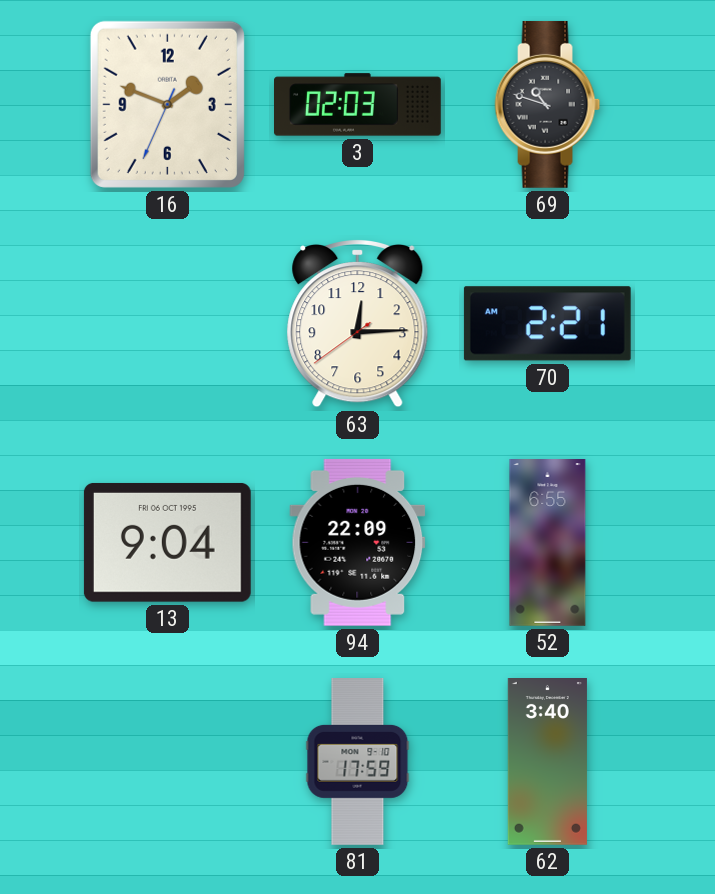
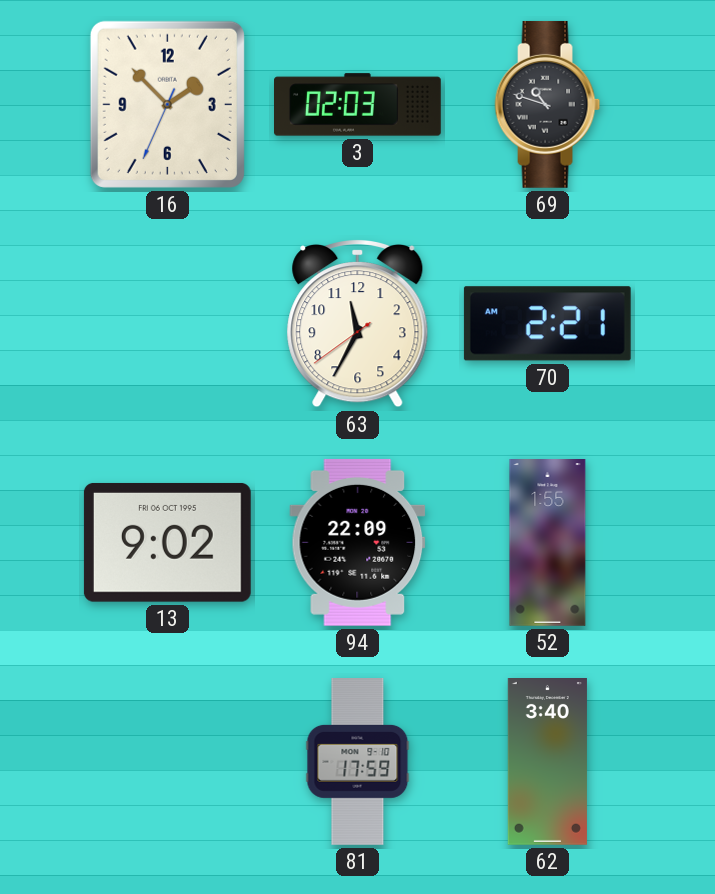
16: 1:48 -> 1:52
63: 12:14 -> 11:34
13: 9:04 -> 9:02
52: 6:55 -> 1:55
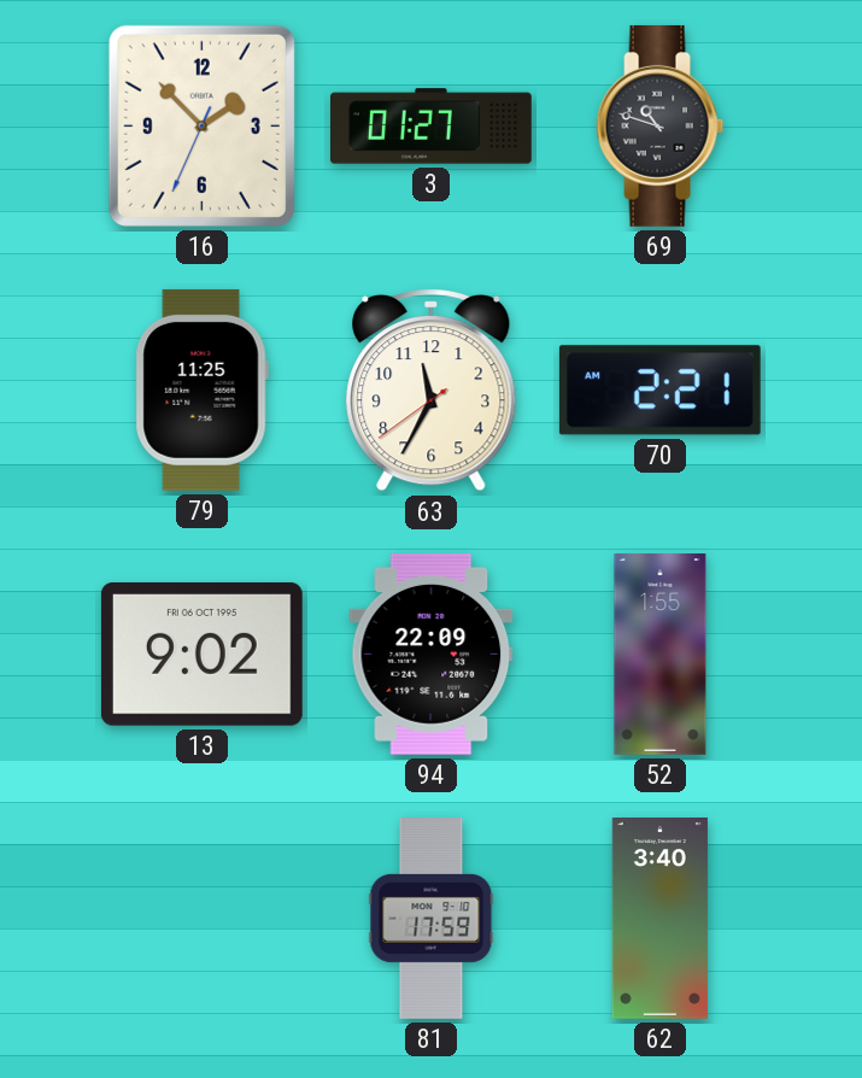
3: 02:03 -> 01:27
79: none -> 11:25
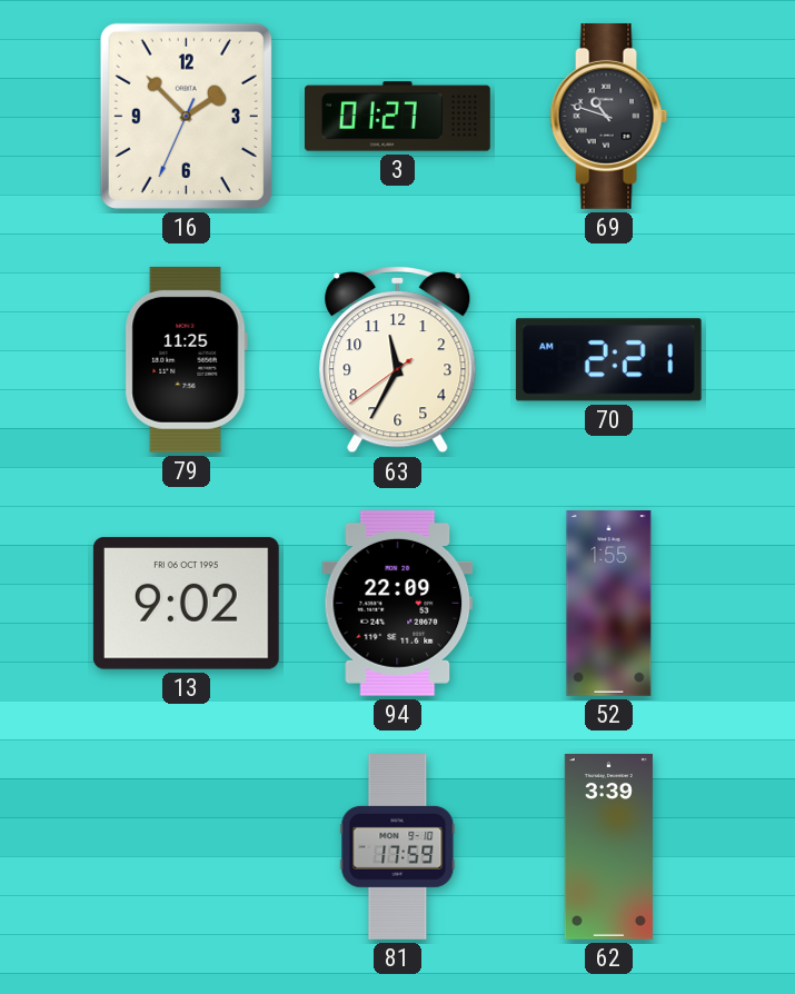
62: 3:40 -> 3:39
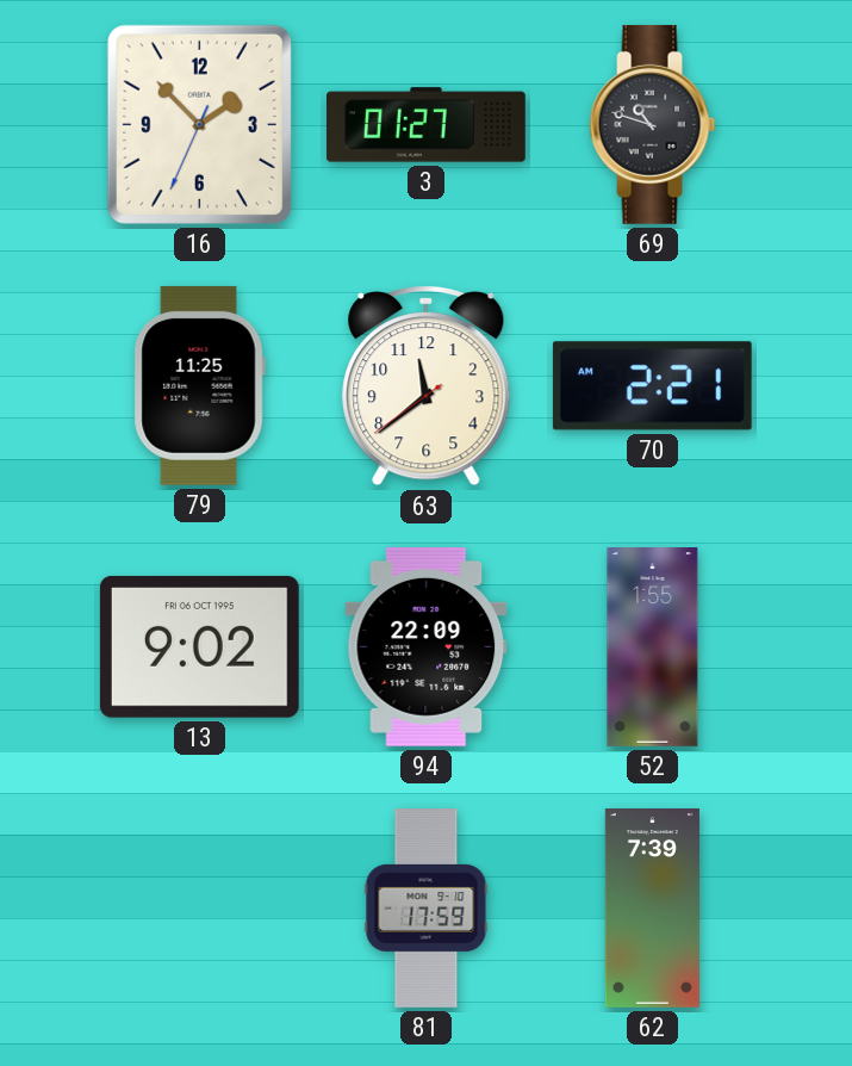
63: 11:34 -> 11:38
62: 3:39 -> 7:39
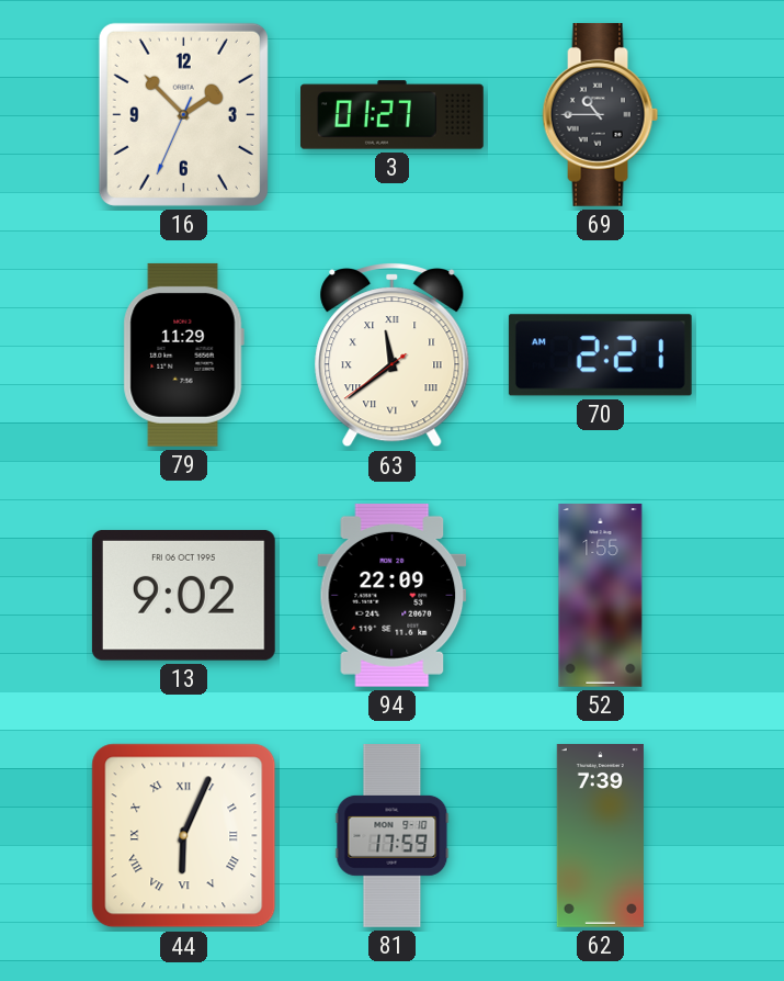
69: 10:48 -> 10:45
79: 11:25 -> 11:29
63 numerals: Arabic -> Roman
44: none -> 6:04
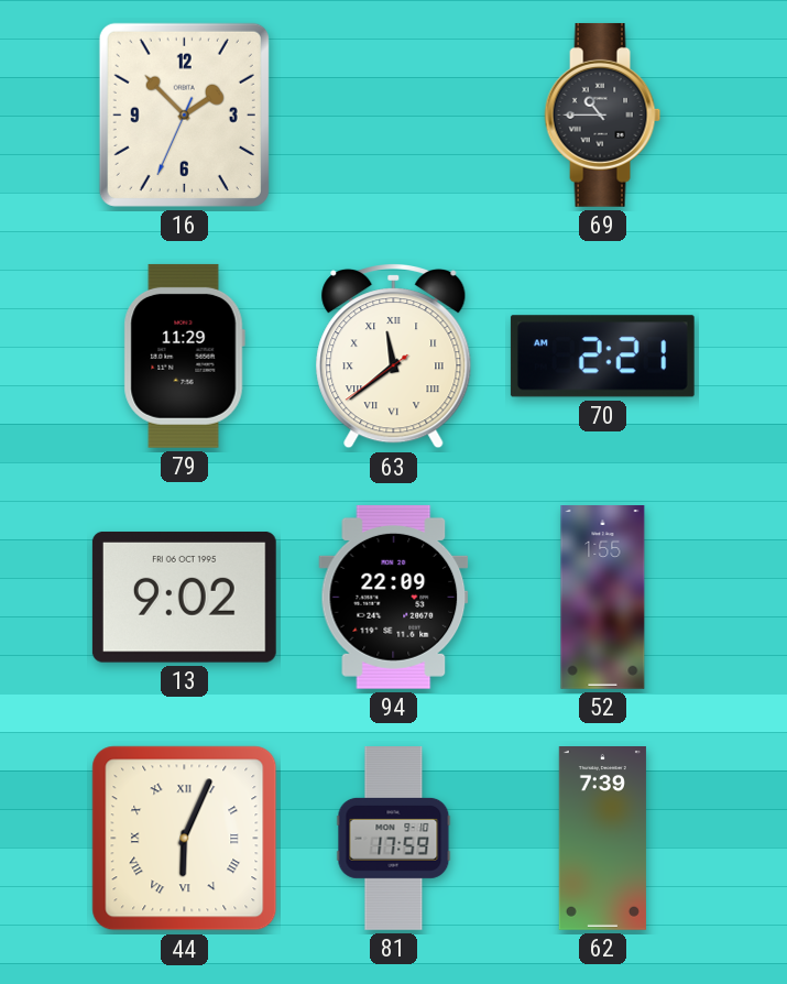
3: 01:27 -> none
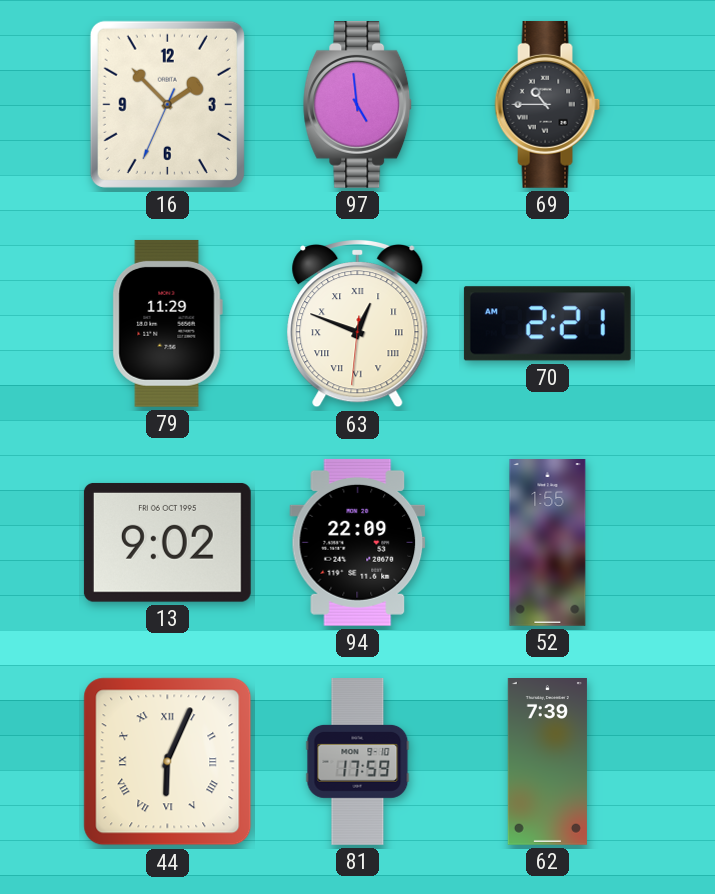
97: none -> 4:59
63: 11:38 -> 12:48
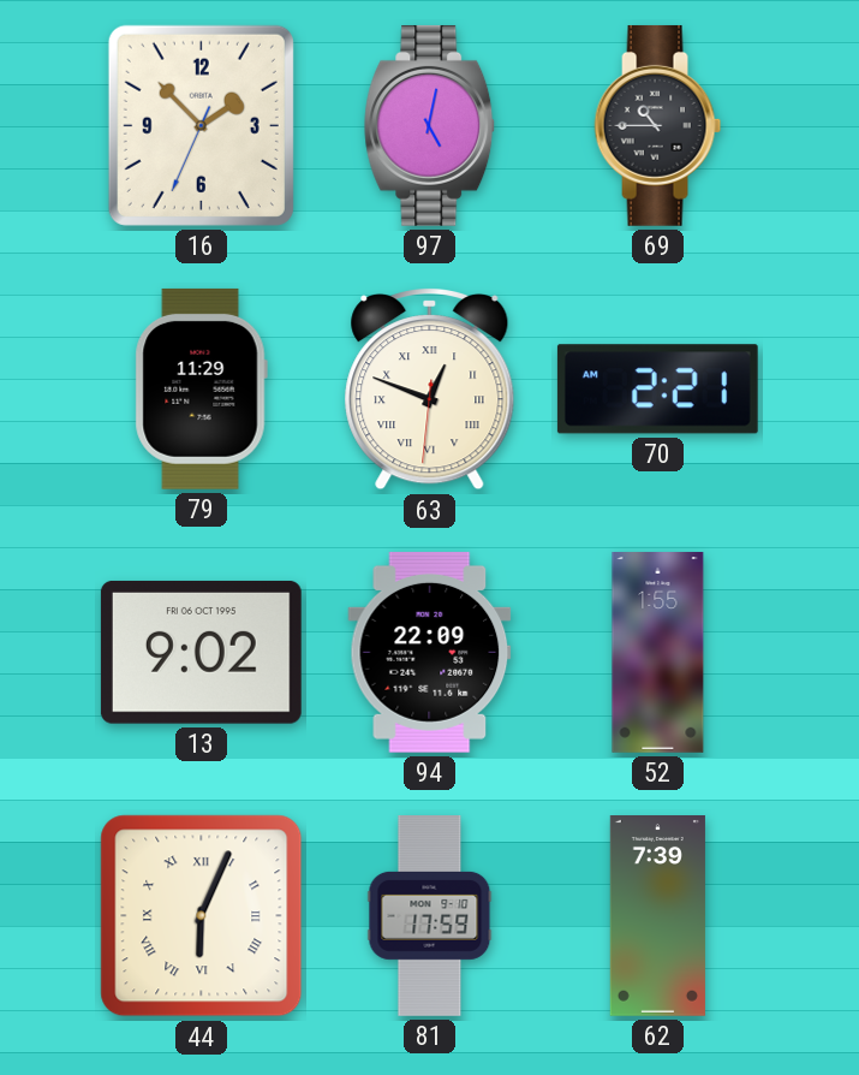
97: 4:59 -> 5:02
